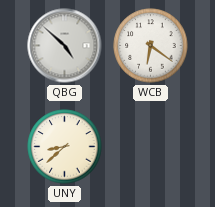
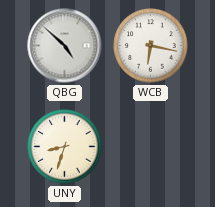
WCB: 6:21 -> 6:17
UNY: 8:38 -> 8:33
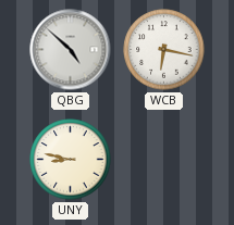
UNY: 8:33 -> 8:47
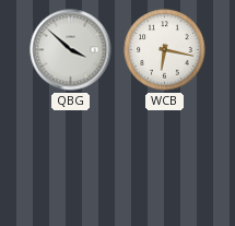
QBG: 4:52 -> 3:52
UNY: 8:47 -> none
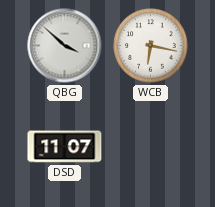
DSD: none -> 11:07
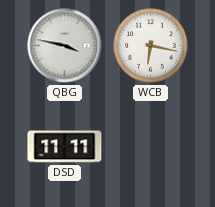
QBG: 3:52 -> 3:47
DSD: 11:07 -> 11:11
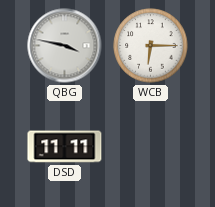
WCB: 6:17 -> 6:15
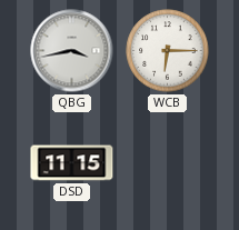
QBG: 3:47 -> 3:43
DSD: 11:11 -> 11:15
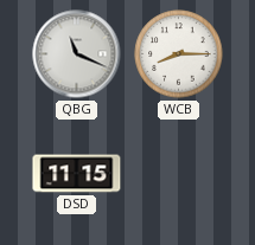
QBG: 3:43 -> 11:19
WCB: 6:15 -> 8:15
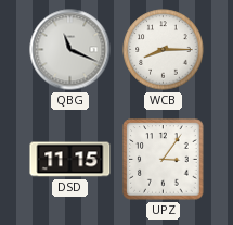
UPZ: none -> 3:06
